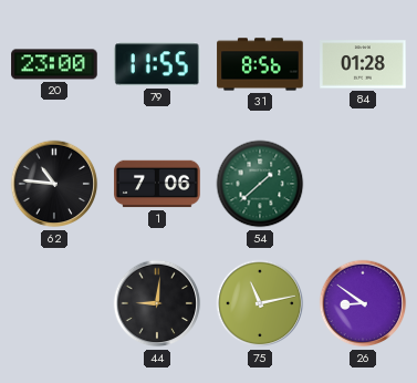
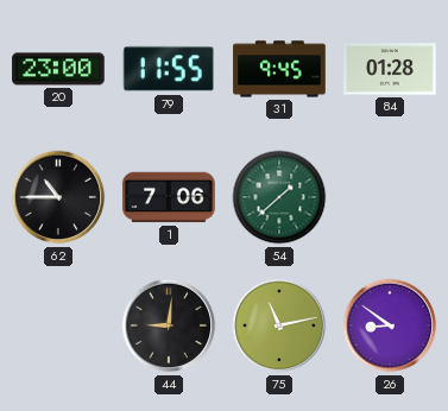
31: 8:56 -> 9:45
62: 10:46 -> 10:45
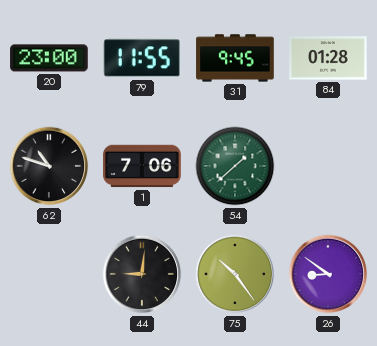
62: 10:45 -> 10:48
75: 11:13 -> 10:24
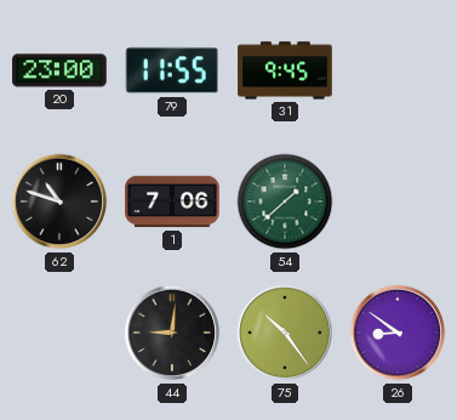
84: 01:28 -> none
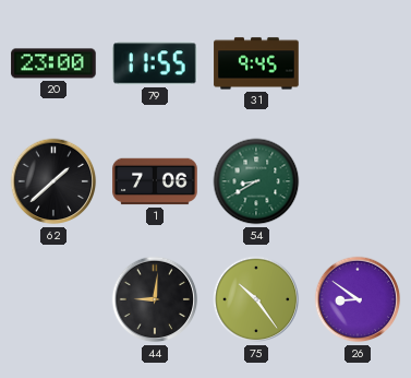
62: 10:48 -> 1:38
54: 1:38 -> 8:40
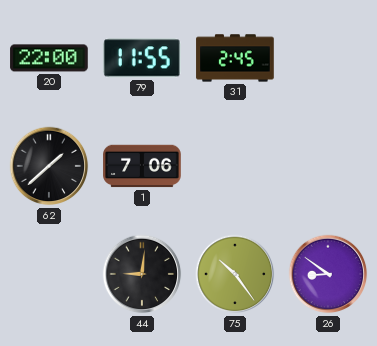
20: 23:00 -> 22:00
31: 9:45 -> 2:45
54: 8:40 -> none
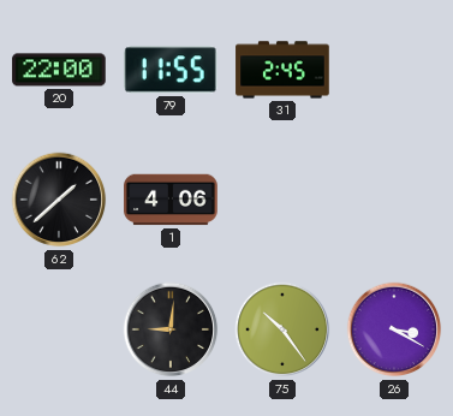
1: 7:06 -> 4:06
26: 8:51 -> 3:20
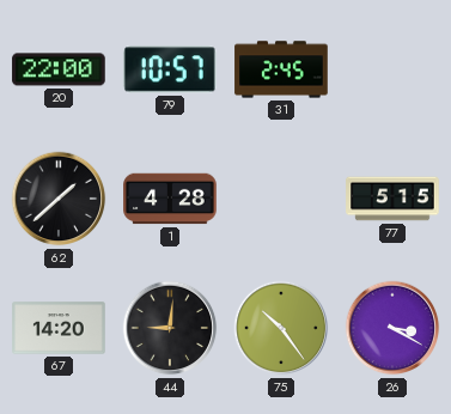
79: 11:55 -> 10:57
1: 4:06 -> 4:28
77: none -> 5:15
67: none -> 14:20
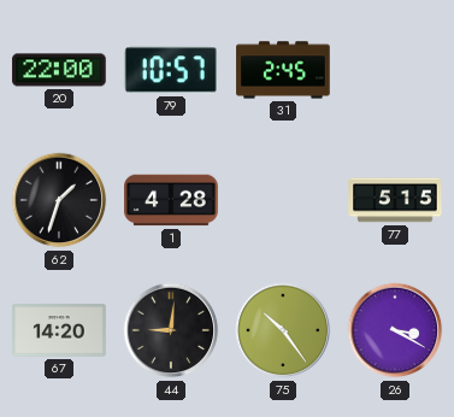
62: 1:38 -> 1:33
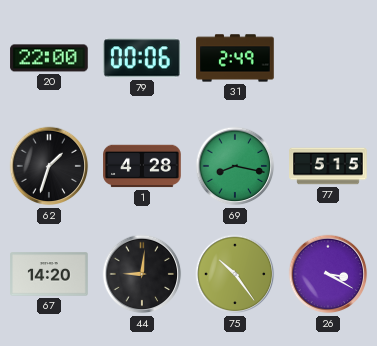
79: 10:57 -> 00:06
31: 2:45 -> 2:49
69: none -> 8:17
